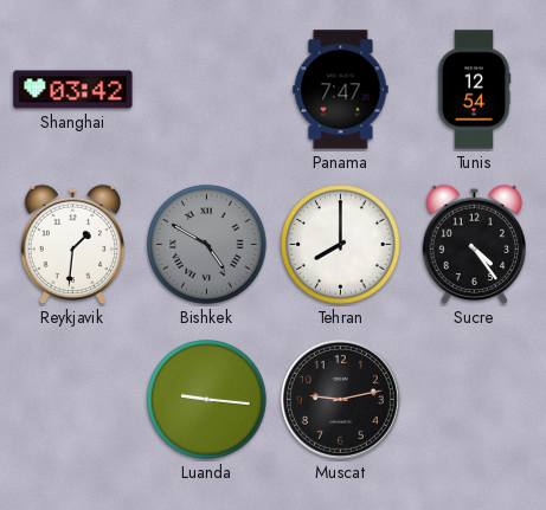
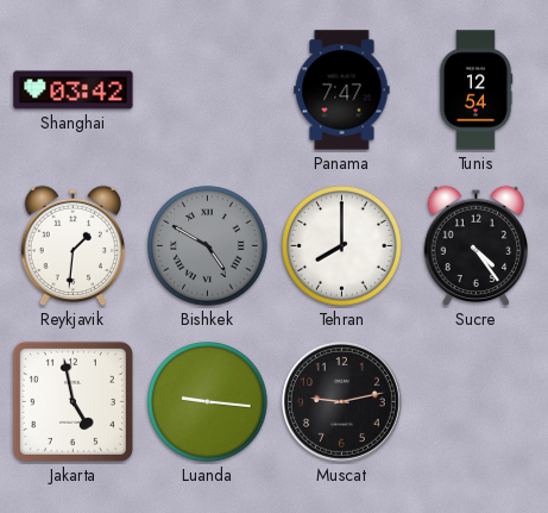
Jakarta: none -> 4:58
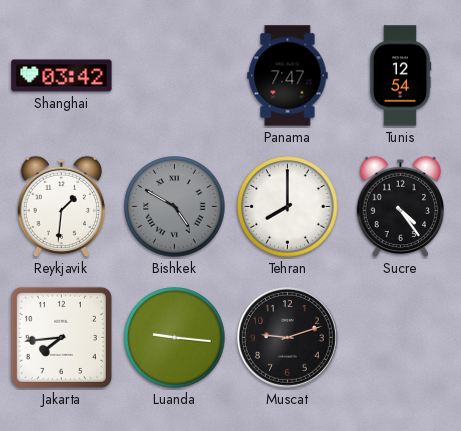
Jakarta: 4:58 -> 7:44
Muscat: 9:13 -> 9:12
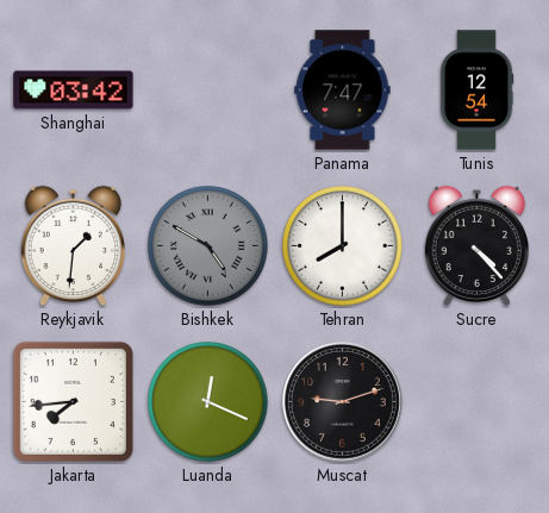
Sucre: 4:24 -> 4:23
Luanda: 9:16 -> 12:19
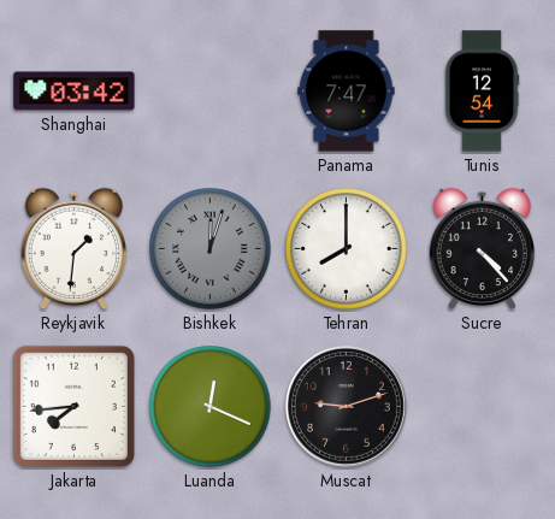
Bishkek: 4:50 -> 12:03
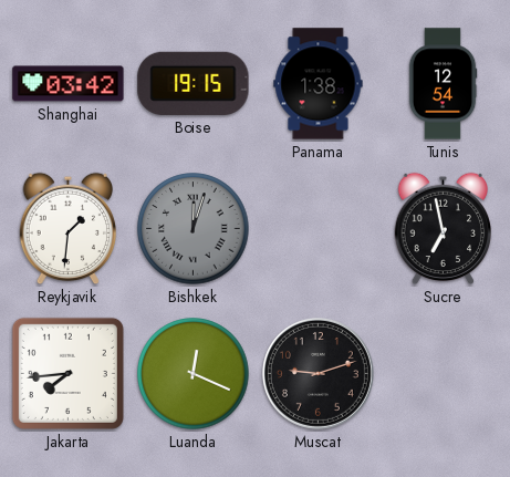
Boise: none -> 19:15
Panama: 7:47 -> 1:38
Tehran: 8:00 -> none
Sucre: 4:23 -> 6:58
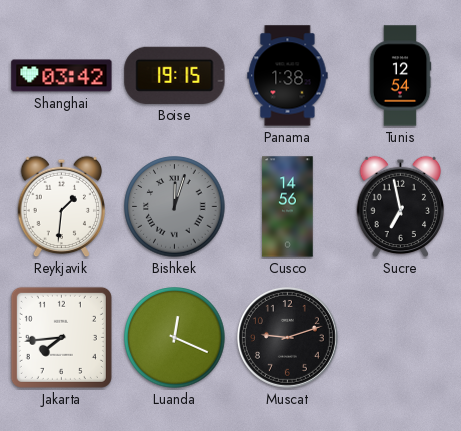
Cusco: none -> 14:56
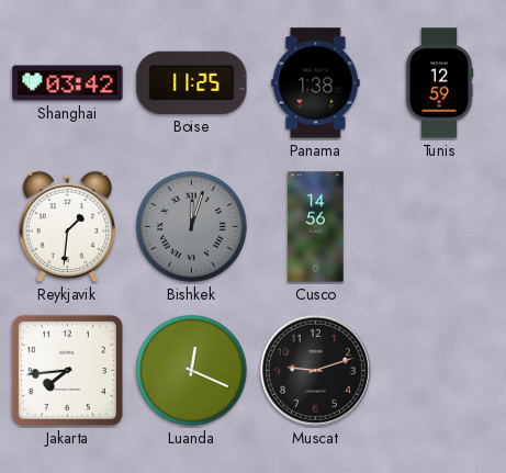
Boise: 19:15 -> 11:25
Tunis: 12:54 -> 12:59
Sucre: 6:58 -> none
